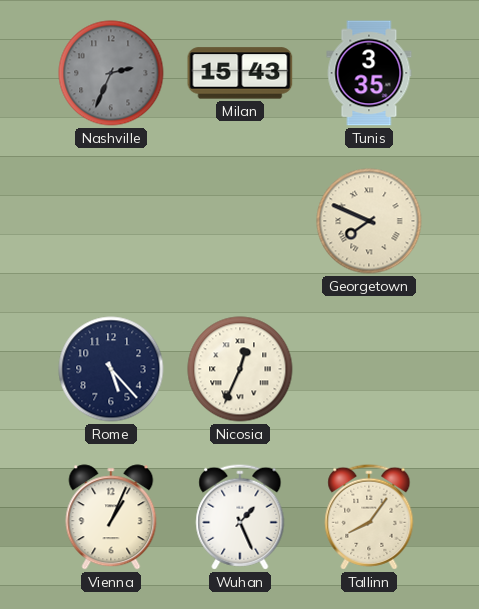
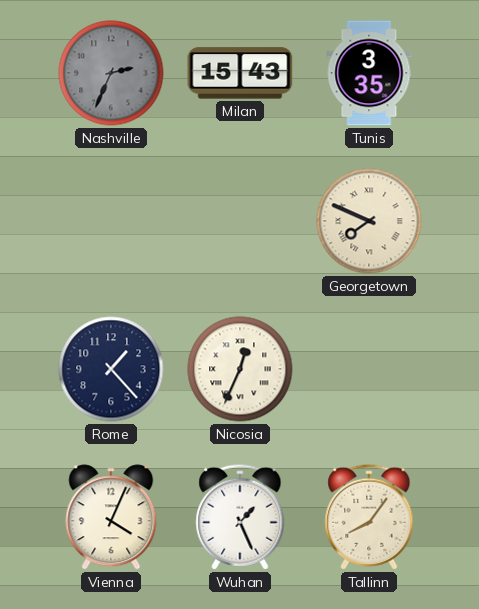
Rome: 5:23 -> 1:23
Vienna: 1:04 -> 4:04
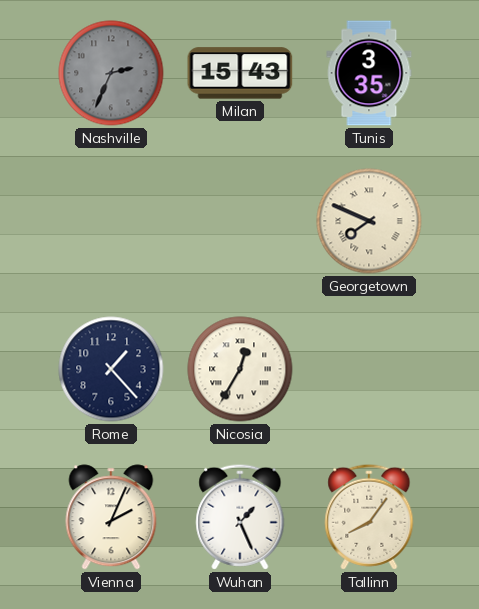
Nicosia: 12:34 -> 12:35
Vienna: 4:04 -> 2:04
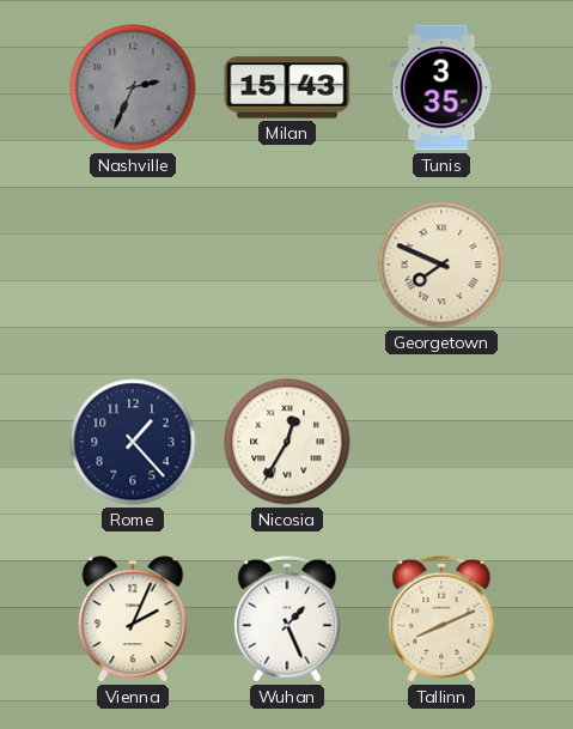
Tallinn: 8:06 -> 8:11
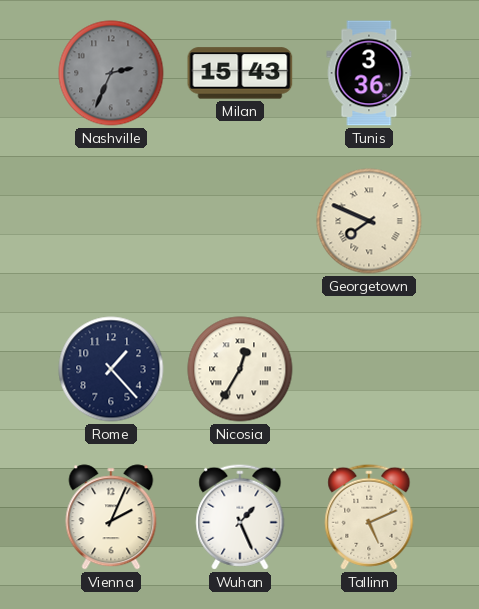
Tunis: 3:35 -> 3:36
Tallinn: 8:11 -> 5:11
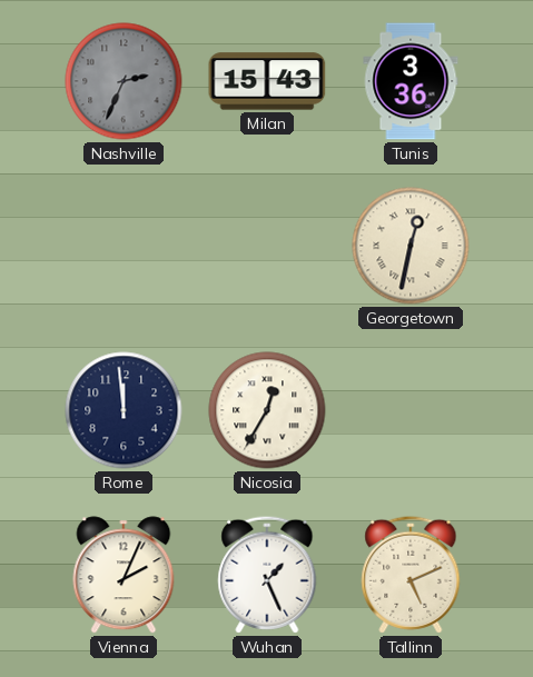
Georgetown: 7:49 -> 12:32
Rome: 1:23 -> 11:59
